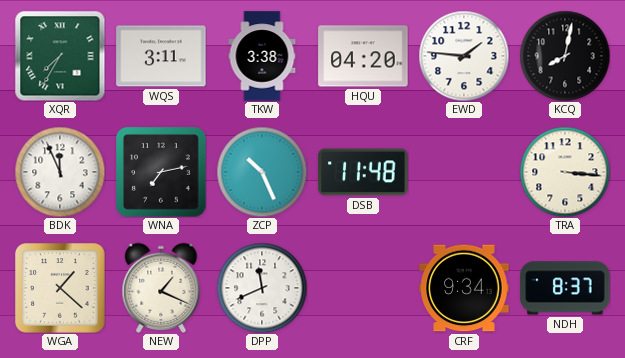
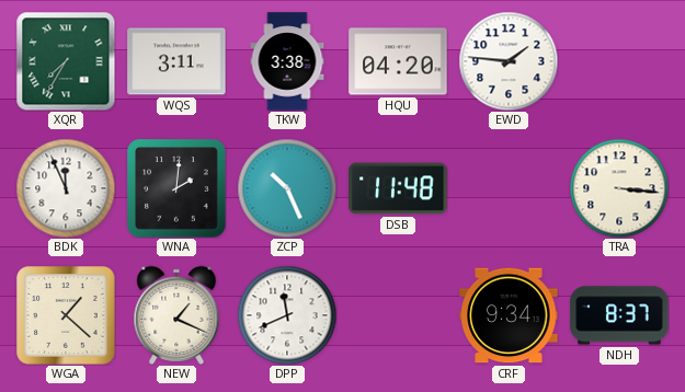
KCQ: 8:02 -> none
WNA: 7:13 -> 2:01
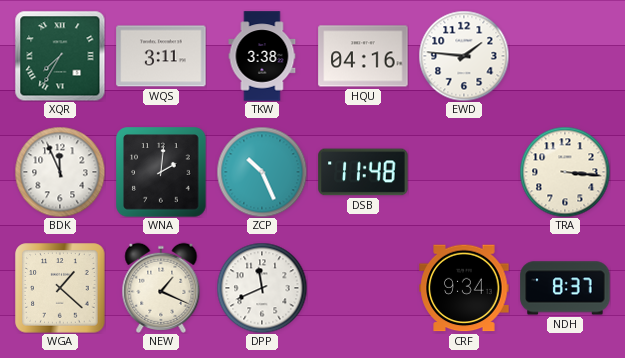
HQU: 04:20 -> 04:16
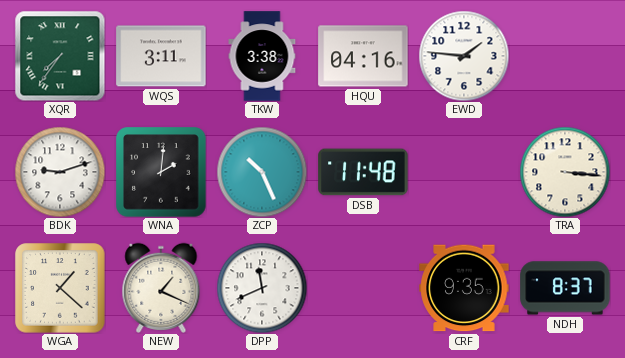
XQR: 7:35 -> 7:36
BDK: 11:56 -> 9:12
CRF: 9:34 -> 9:35
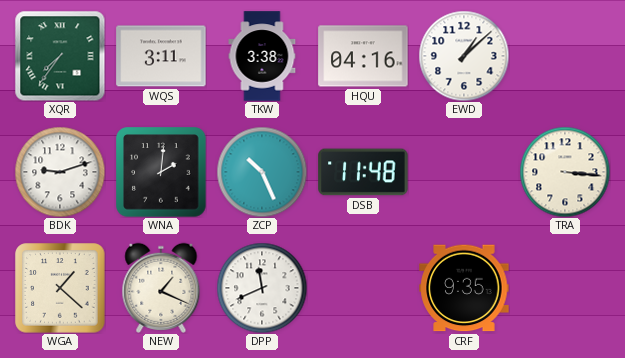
EWD: 1:46 -> 1:08
NDH: 8:37 -> none
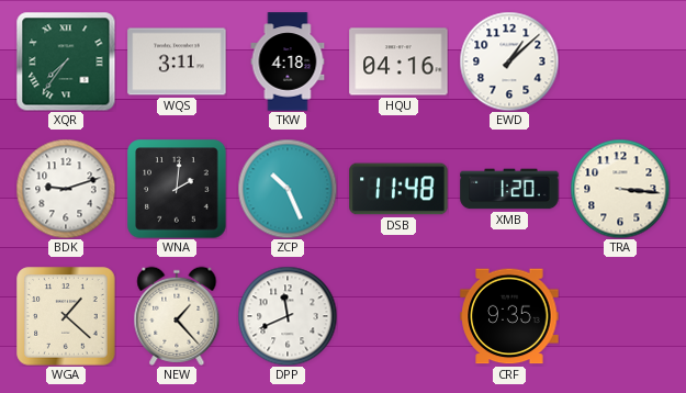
TKW: 3:38 -> 4:18
XMB: none -> 1:20
NEW: 1:19 -> 1:23
